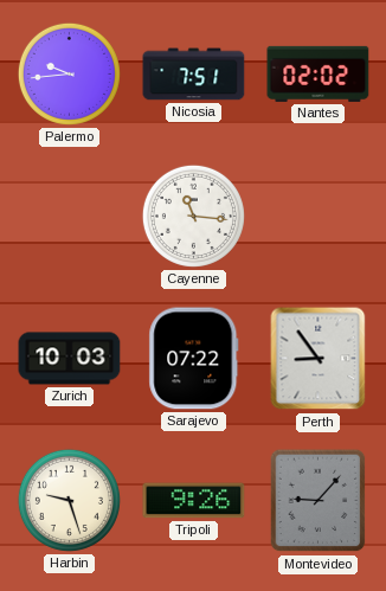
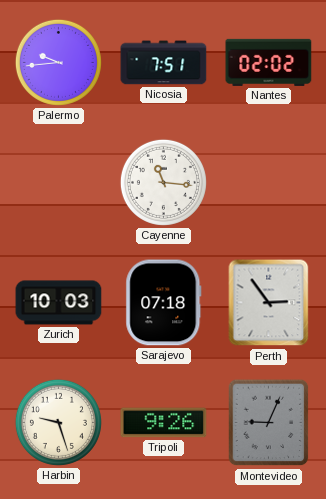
Sarajevo: 07:22 -> 07:18
Perth: 8:54 -> 2:54
Montevideo: 9:07 -> 9:04
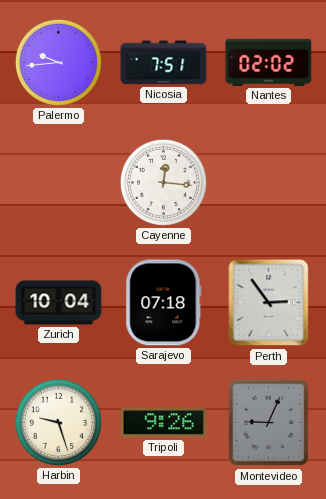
Cayenne: 11:16 -> 12:16
Zurich: 10:03 -> 10:04
